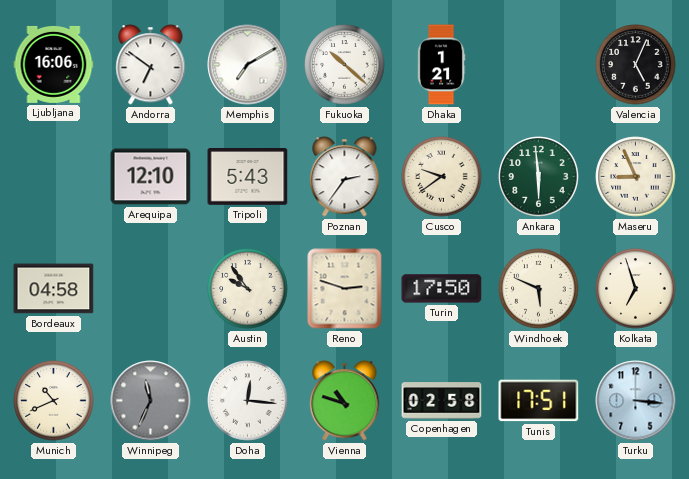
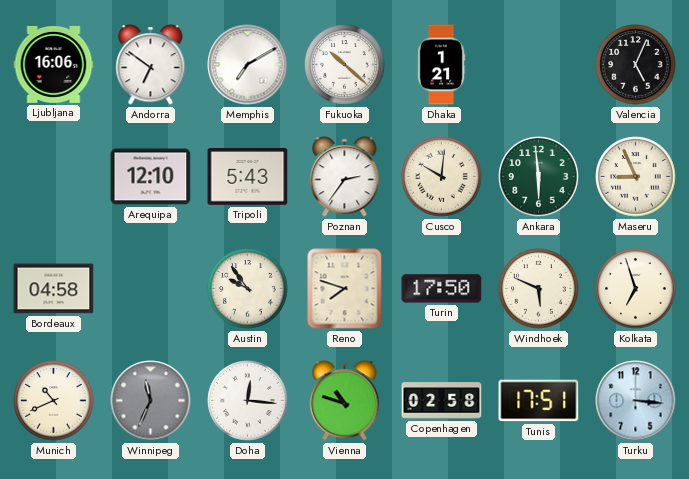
Cusco: 9:39 -> 10:01
Reno: 2:48 -> 7:48
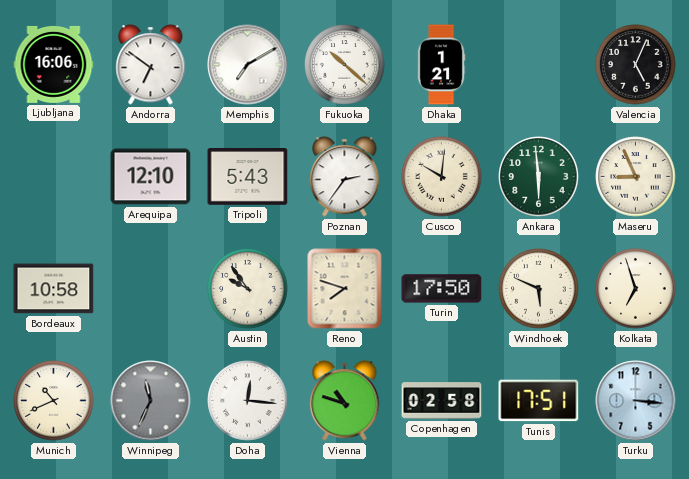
Bordeaux: 04:58 -> 10:58
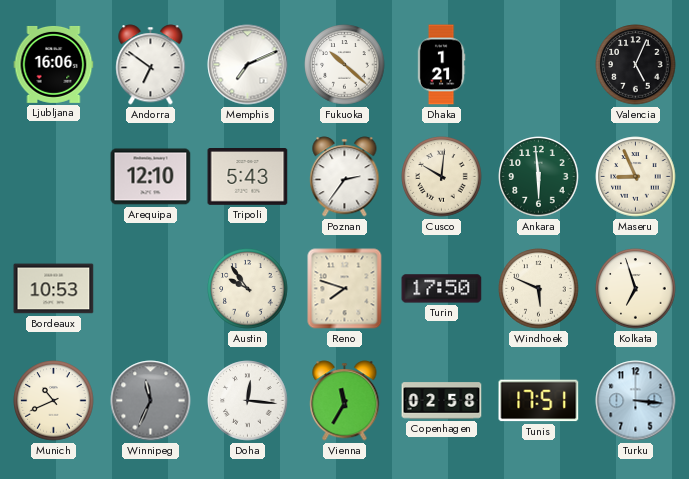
Memphis: 7:10 -> 7:11
Bordeaux: 10:58 -> 10:53
Vienna: 10:48 -> 11:35
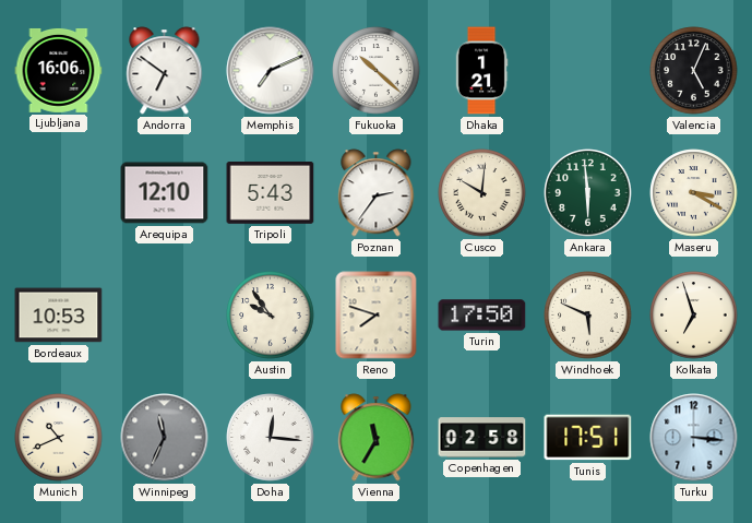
Maseru: 8:56 -> 3:20
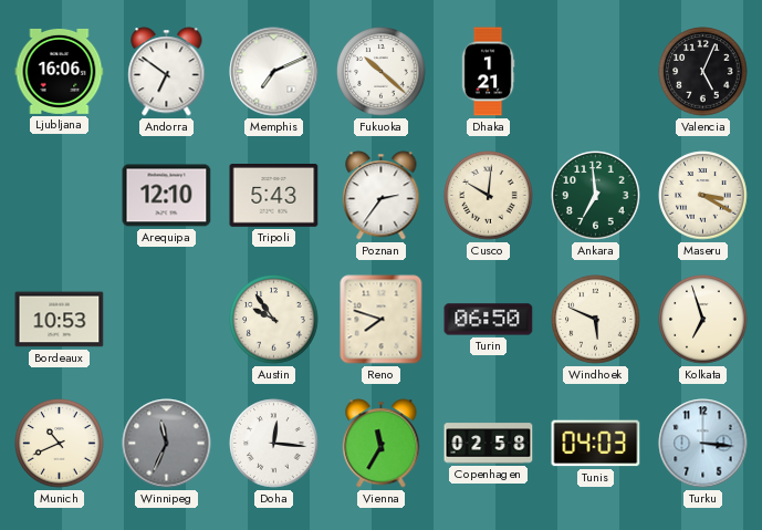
Ankara: 5:59 -> 6:59
Turin: 17:50 -> 06:50
Tunis: 17:51 -> 04:03
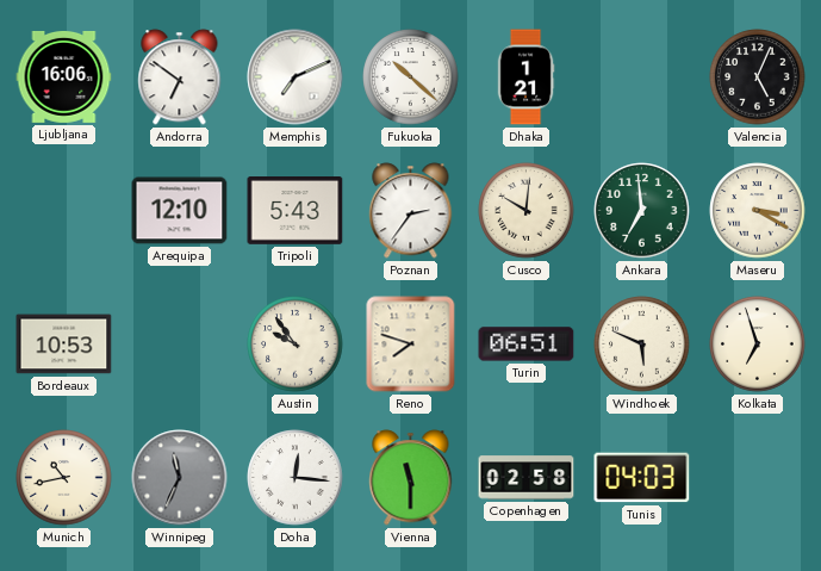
Turin: 06:50 -> 06:51
Munich: 10:41 -> 10:43
Vienna: 11:35 -> 11:30
Turku: 3:16 -> none
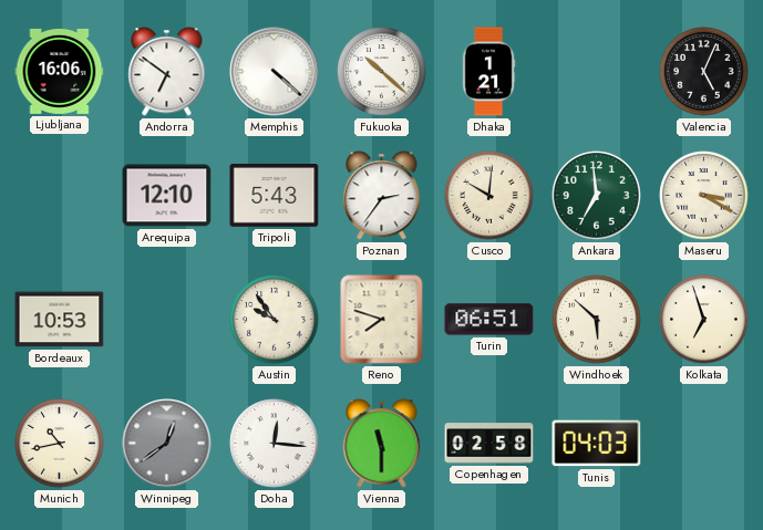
Memphis: 7:11 -> 4:22
Windhoek: 5:49 -> 5:52
Winnipeg: 11:34 -> 12:39
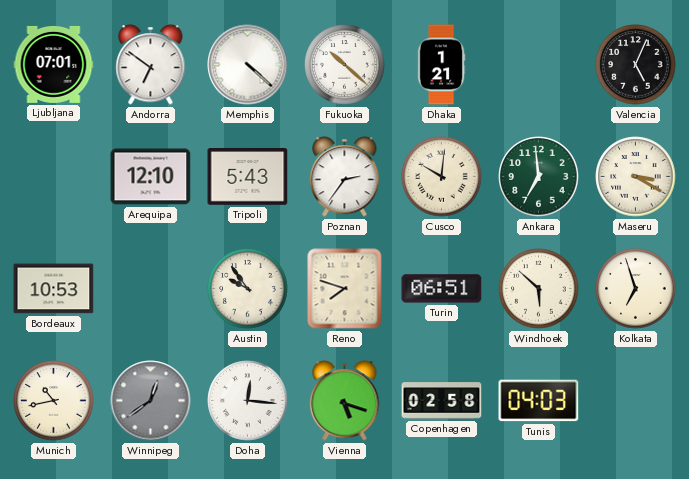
Ljubljana: 16:06 -> 07:01
Vienna: 11:30 -> 5:18
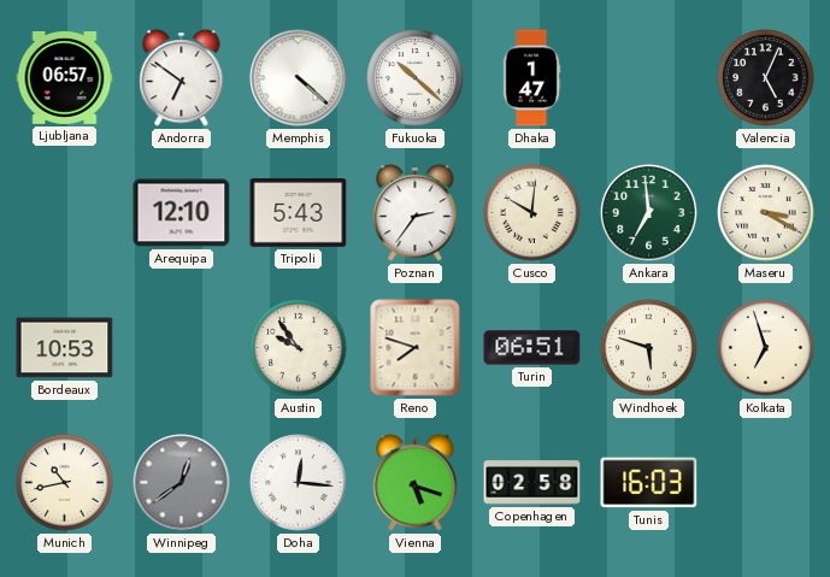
Ljubljana: 07:01 -> 06:57
Dhaka: 1:21 -> 1:47
Windhoek: 5:52 -> 5:48
Tunis: 04:03 -> 16:03
